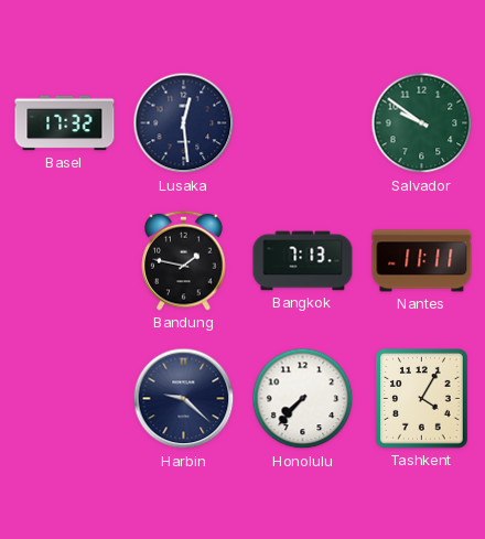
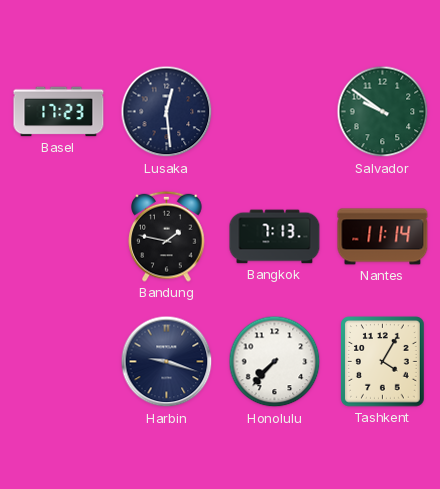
Basel: 17:32 -> 17:23
Nantes: 11:11 -> 11:14
Harbin: 9:22 -> 9:18
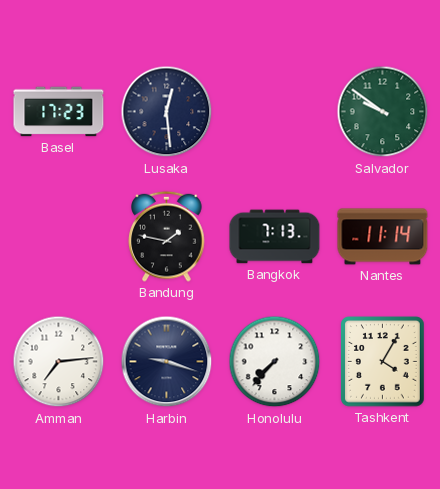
Amman: none -> 7:14
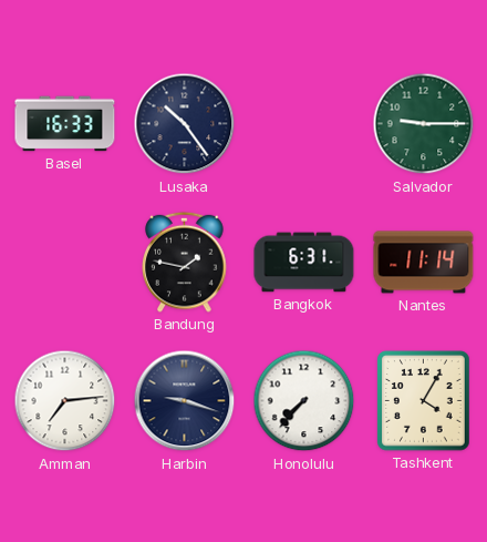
Basel: 17:23 -> 16:33
Lusaka: 12:29 -> 10:24
Salvador: 9:51 -> 9:15
Bangkok: 7:13 -> 6:31
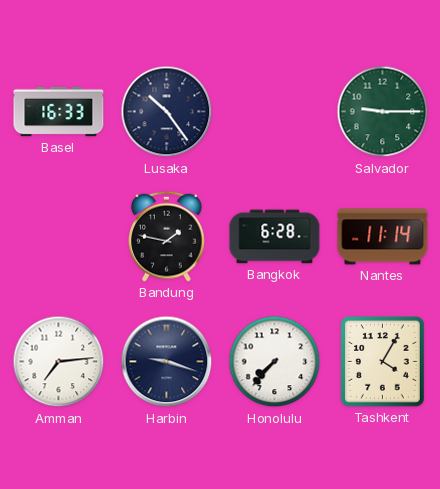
Bangkok: 6:31 -> 6:28
